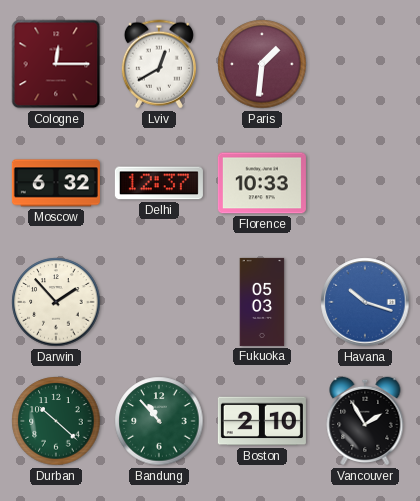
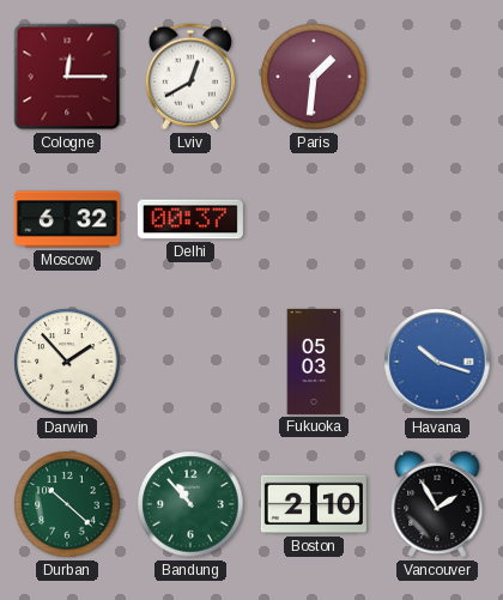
Delhi: 12:37 -> 00:37
Florence: 10:33 -> none
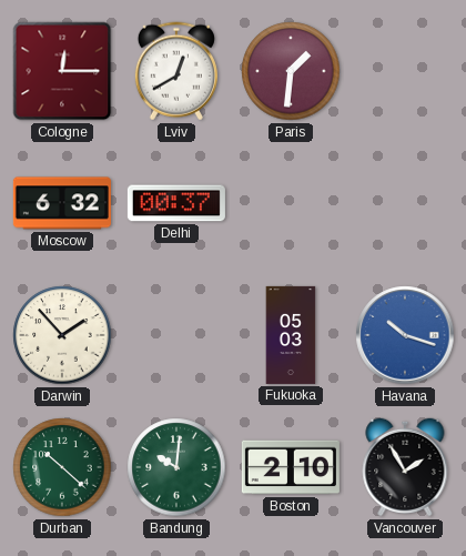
Bandung: 10:53 -> 10:01
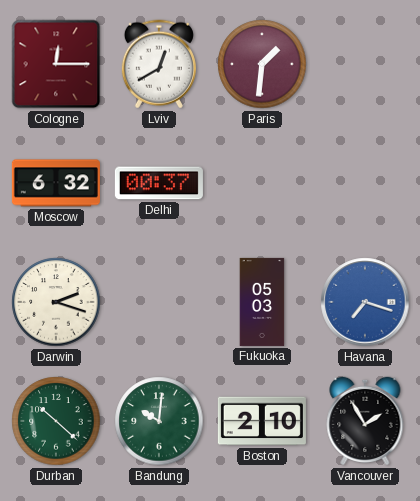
Darwin: 1:53 -> 2:18
Havana: 10:18 -> 7:18
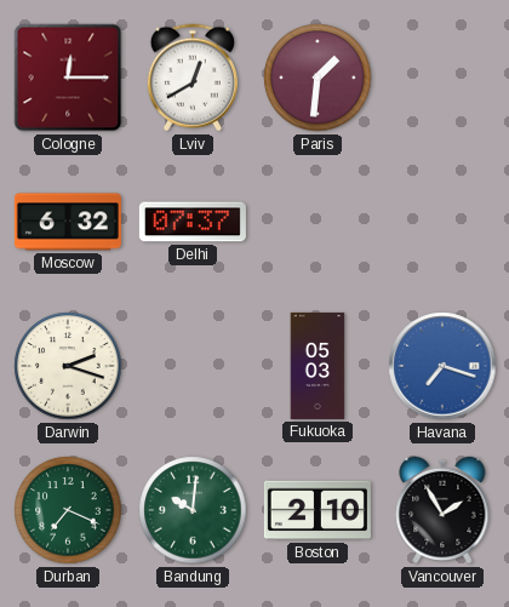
Delhi: 00:37 -> 07:37
Durban: 10:22 -> 7:19
